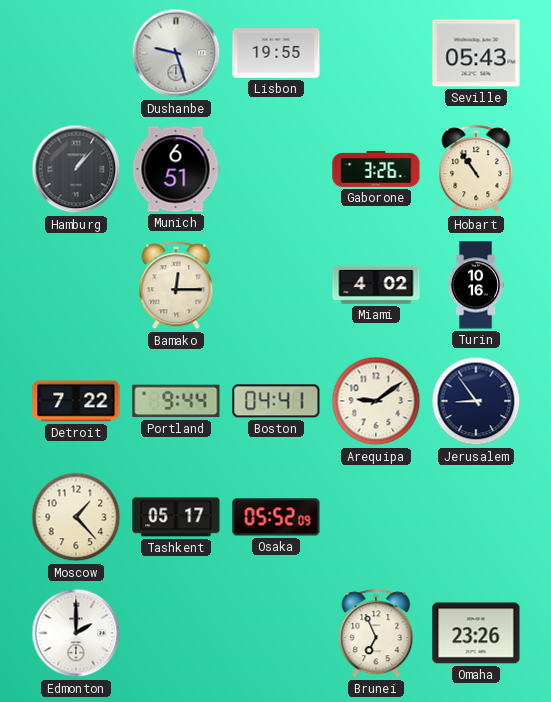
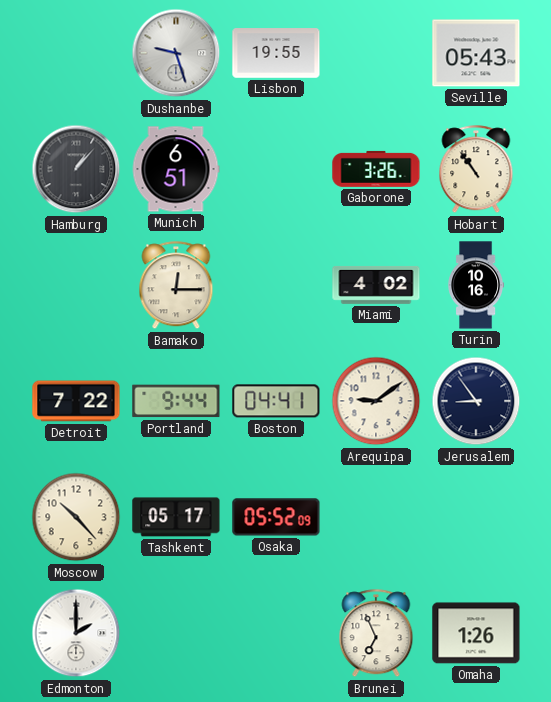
Moscow: 1:23 -> 10:23
Omaha: 23:26 -> 1:26
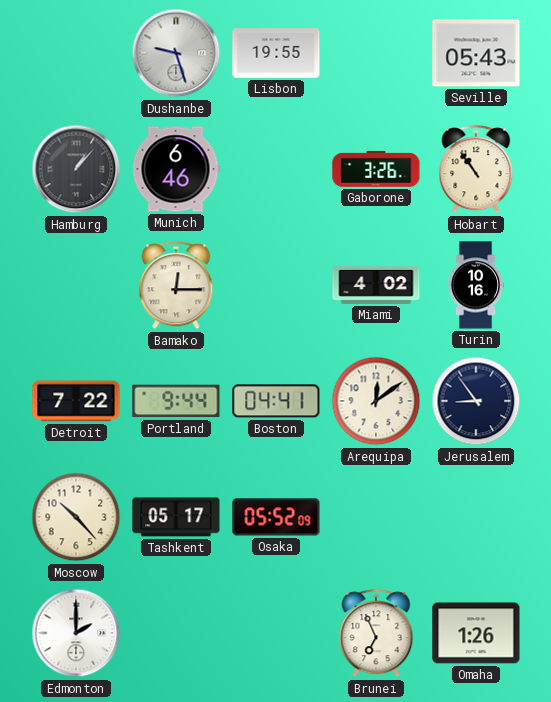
Munich: 6:51 -> 6:46
Arequipa: 9:09 -> 12:09
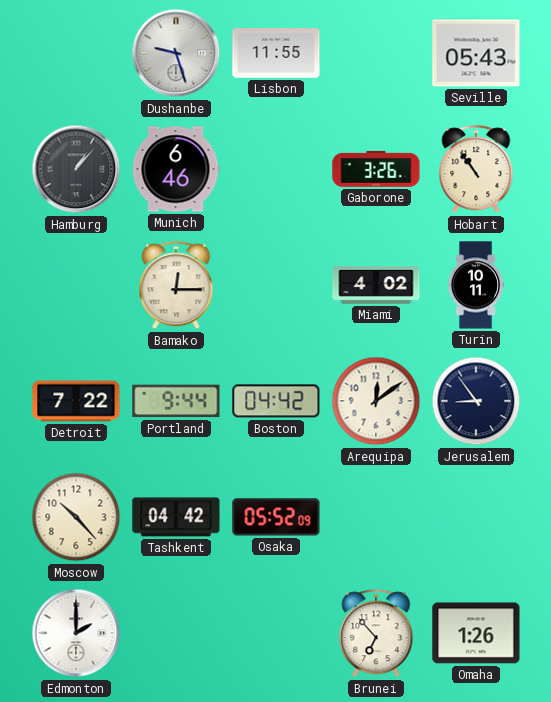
Lisbon: 19:55 -> 11:55
Turin: 10:16 -> 10:11
Boston: 04:41 -> 04:42
Tashkent: 05:17 -> 04:42
Brunei: 6:56 -> 6:53
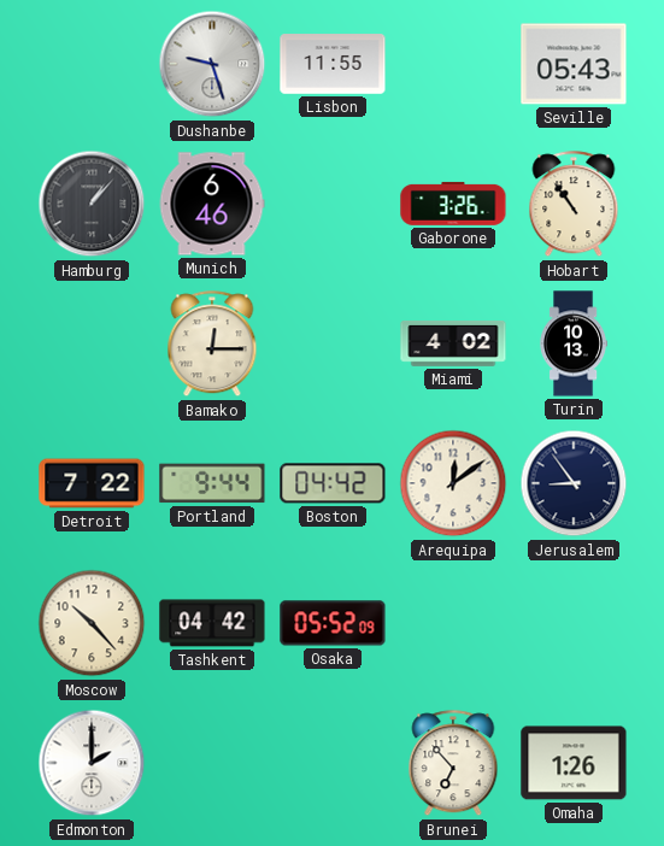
Turin: 10:11 -> 10:13
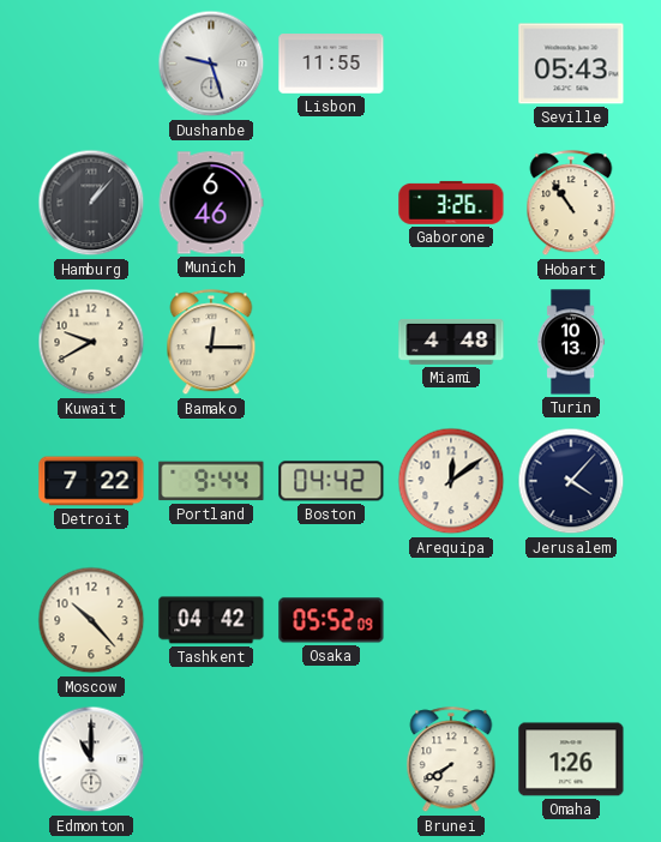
Kuwait: none -> 9:40
Miami: 4:02 -> 4:48
Jerusalem: 8:54 -> 4:07
Edmonton: 2:00 -> 11:00
Brunei: 6:53 -> 7:40
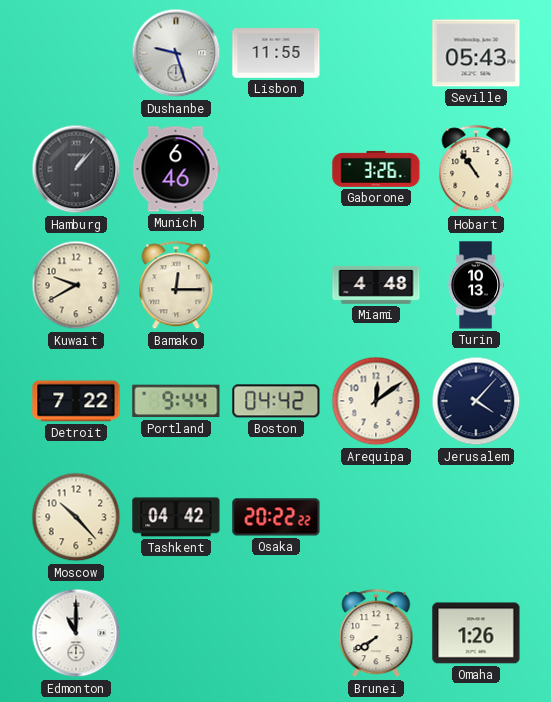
Osaka: 05:52 -> 20:22
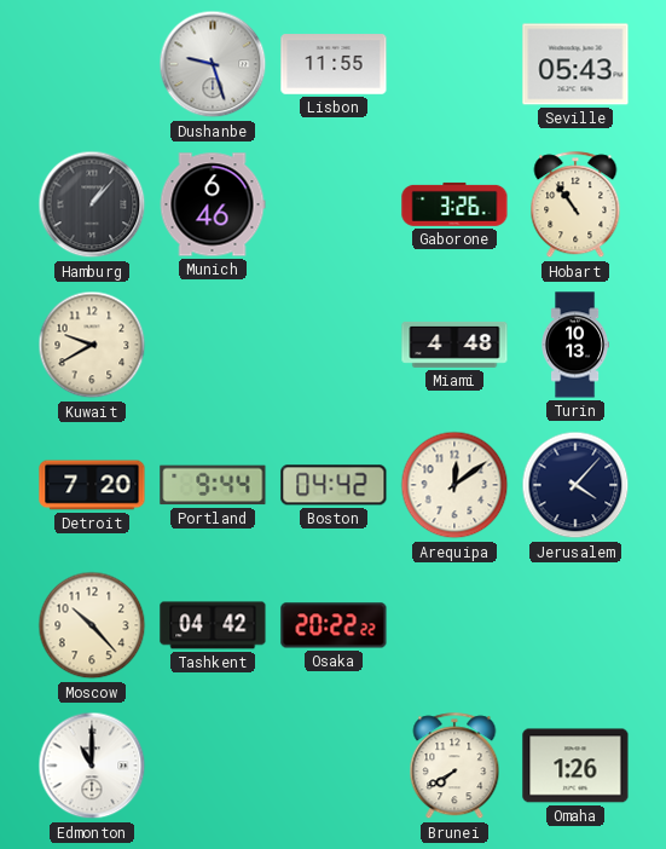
Bamako: 12:15 -> none
Detroit: 7:22 -> 7:20
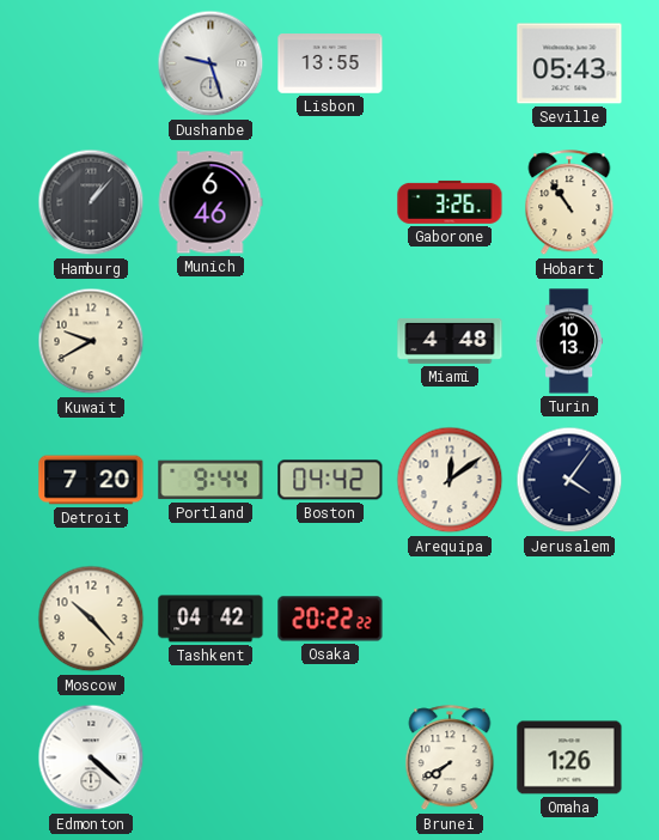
Lisbon: 11:55 -> 13:55
Jerusalem: 4:07 -> 4:06
Edmonton: 11:00 -> 4:22
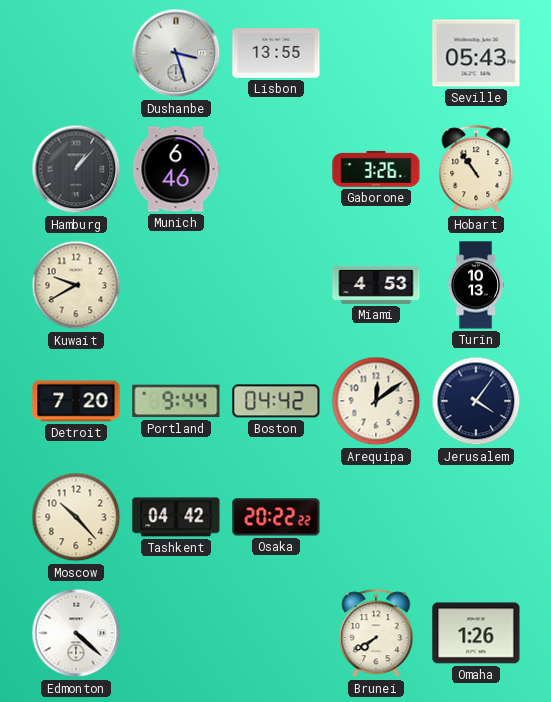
Dushanbe: 9:27 -> 3:27
Miami: 4:48 -> 4:53
